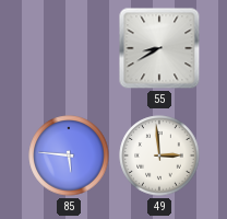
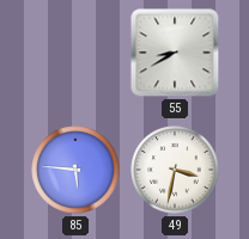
49: 2:59 -> 3:32
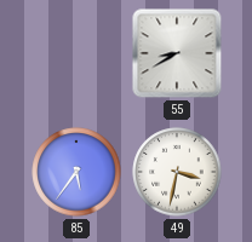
85: 5:46 -> 5:36
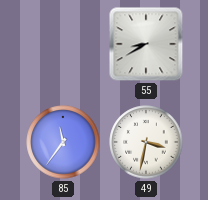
85: 5:36 -> 11:36
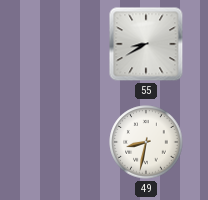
85: 11:36 -> none
49: 3:32 -> 8:32
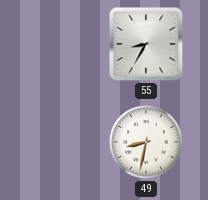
55: 8:40 -> 8:35
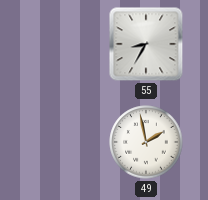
49: 8:32 -> 1:58
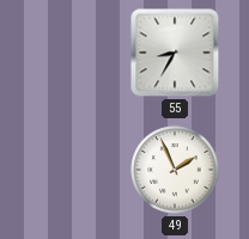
49: 1:58 -> 1:56
